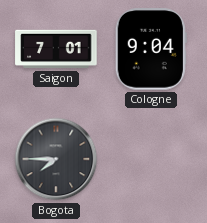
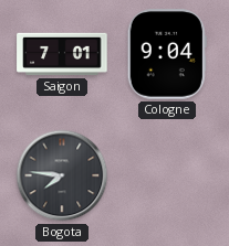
Bogota: 7:45 -> 7:46
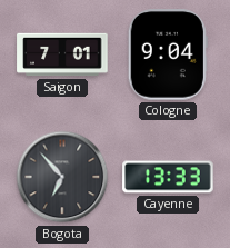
Bogota: 7:46 -> 6:53
Cayenne: none -> 13:33
